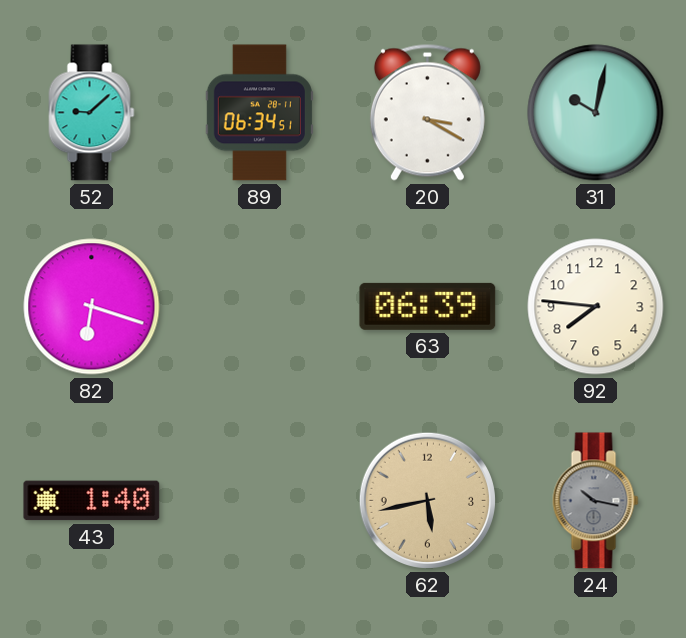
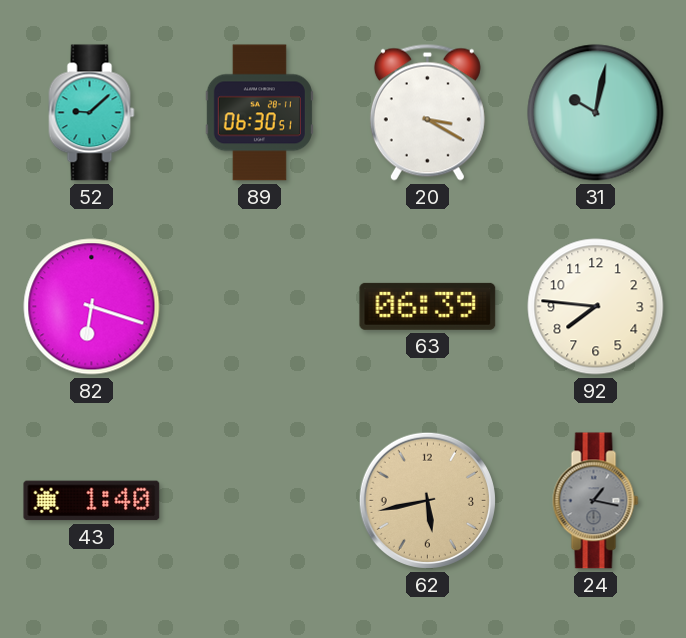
89: 06:34 -> 06:30
24: 10:17 -> 1:17
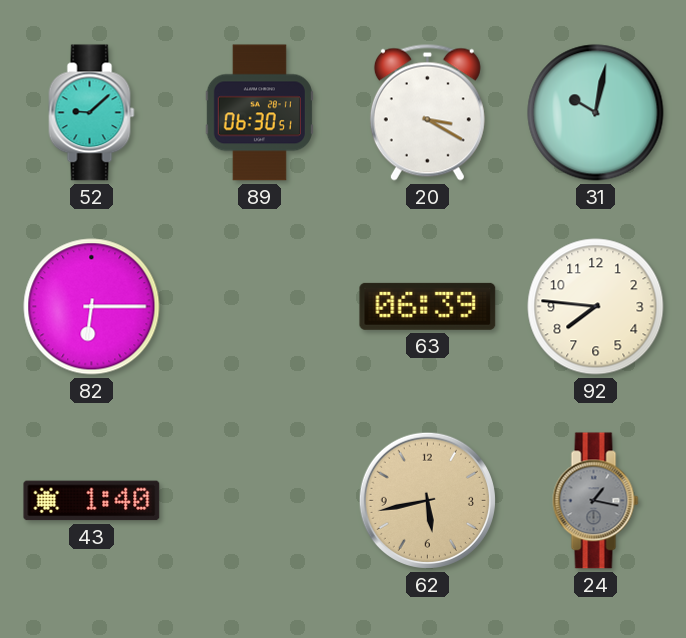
82: 6:18 -> 6:15
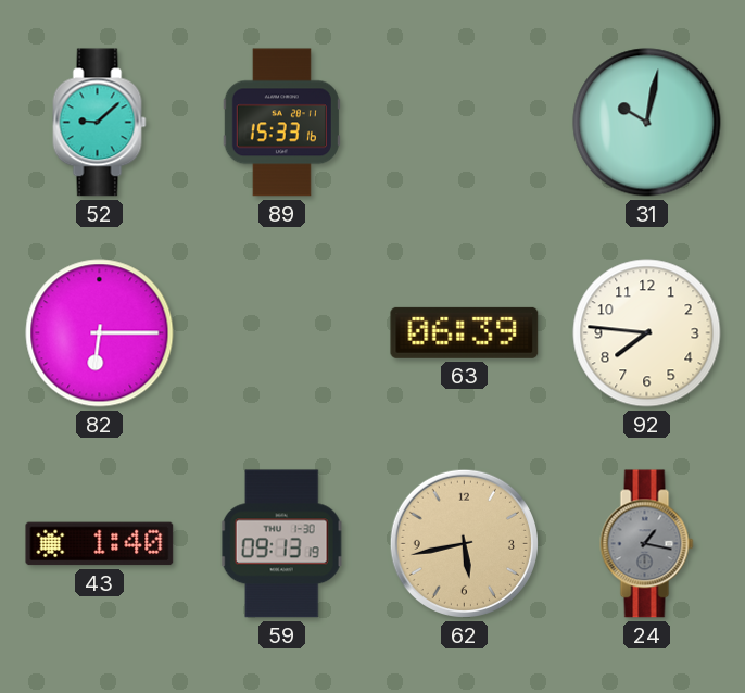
89: 06:30 -> 15:33
20: 3:20 -> none
59: none -> 09:13
